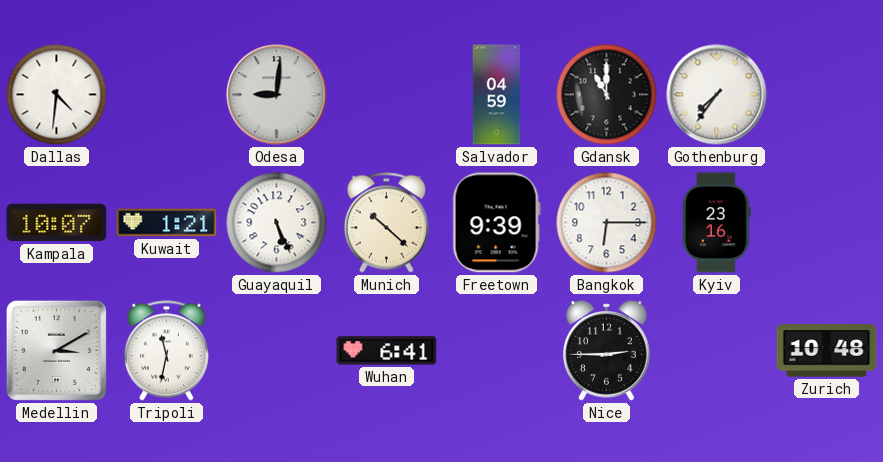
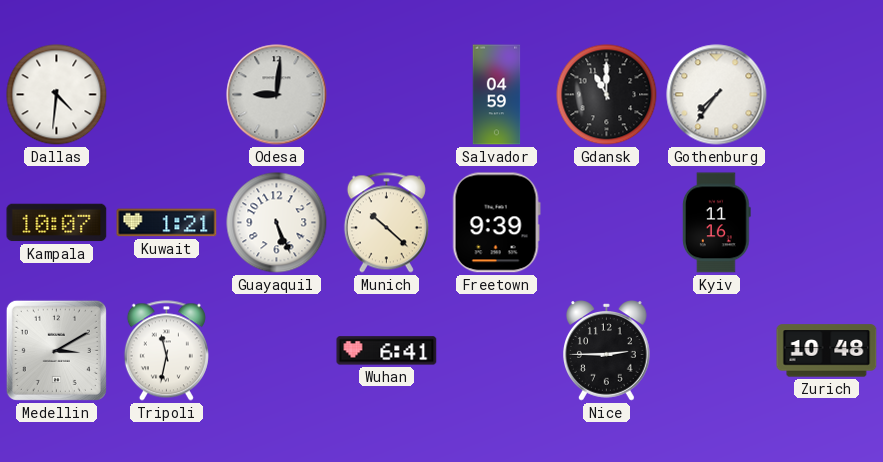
Bangkok: 6:15 -> none
Kyiv: 23:16 -> 11:16
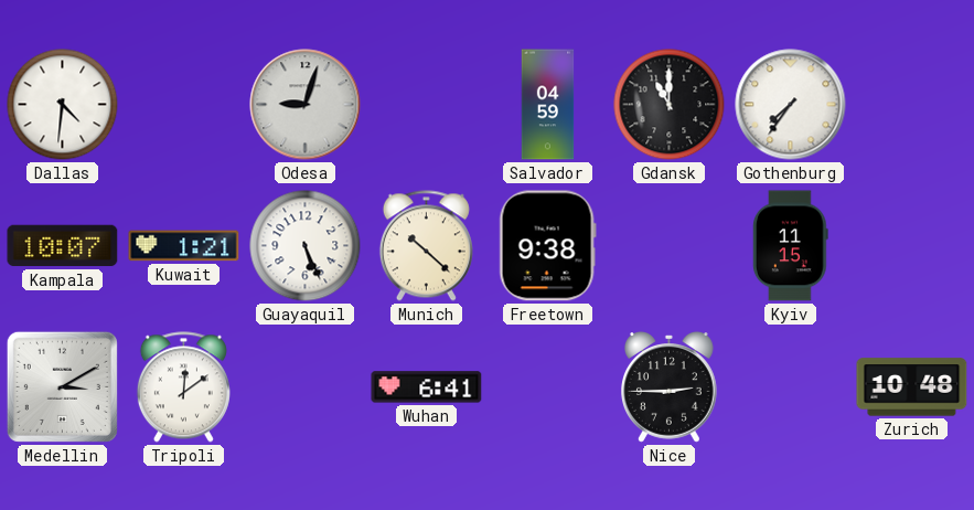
Odesa: 9:01 -> 9:03
Freetown: 9:39 -> 9:38
Kyiv: 11:16 -> 11:15
Tripoli: 11:32 -> 12:09
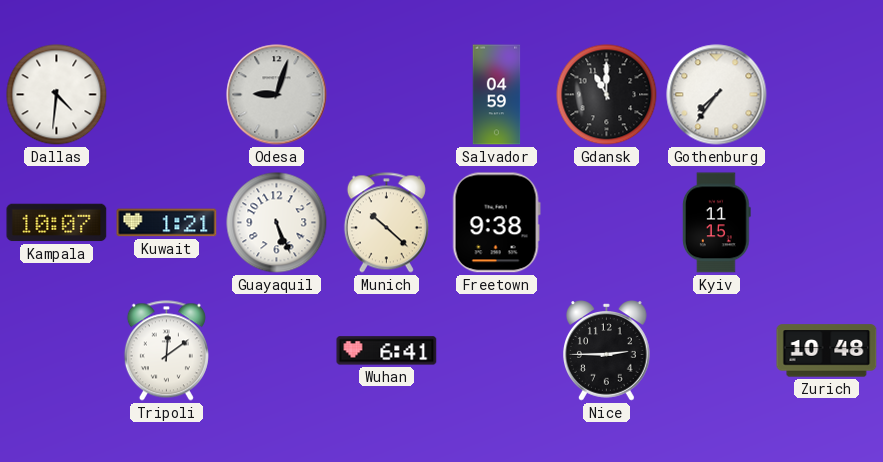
Medellin: 3:10 -> none
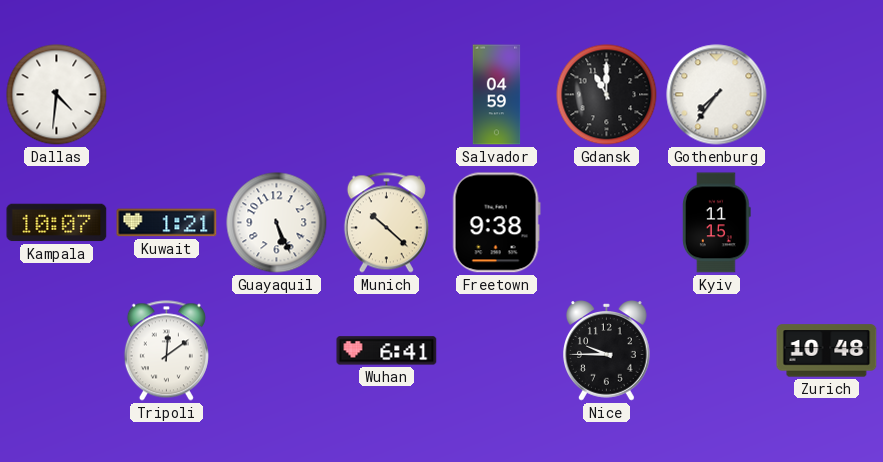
Odesa: 9:03 -> none
Nice: 2:45 -> 9:45
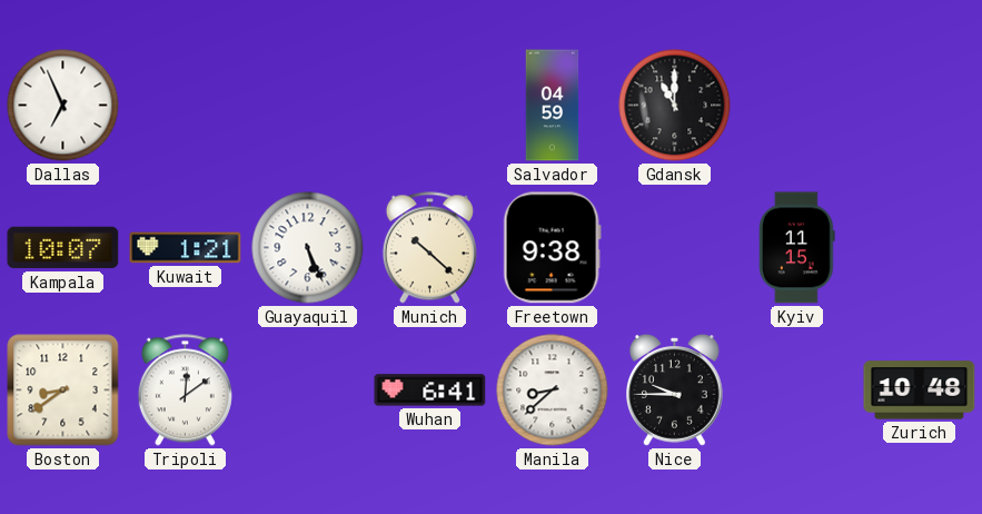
Dallas: 4:31 -> 6:56
Gothenburg: 7:36 -> none
Boston: none -> 8:39
Manila: none -> 8:38
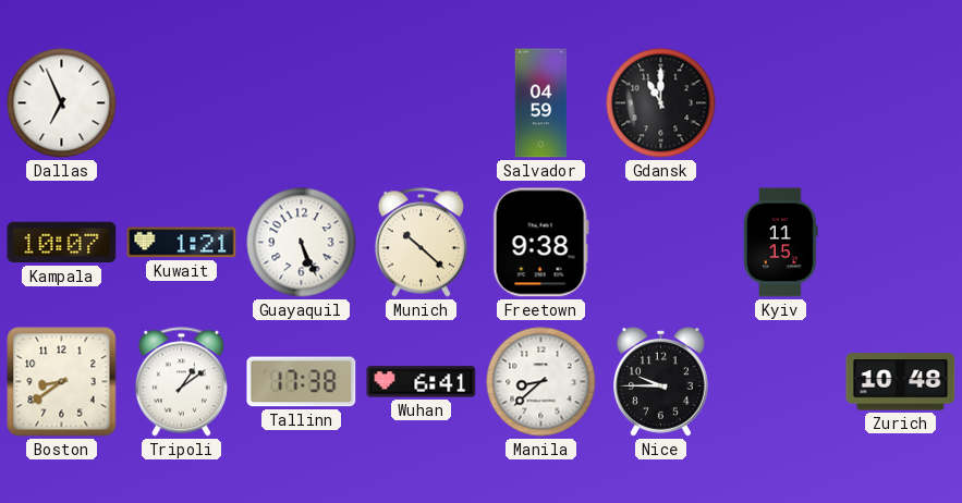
Tripoli: 12:09 -> 1:09
Tallinn: none -> 17:38
